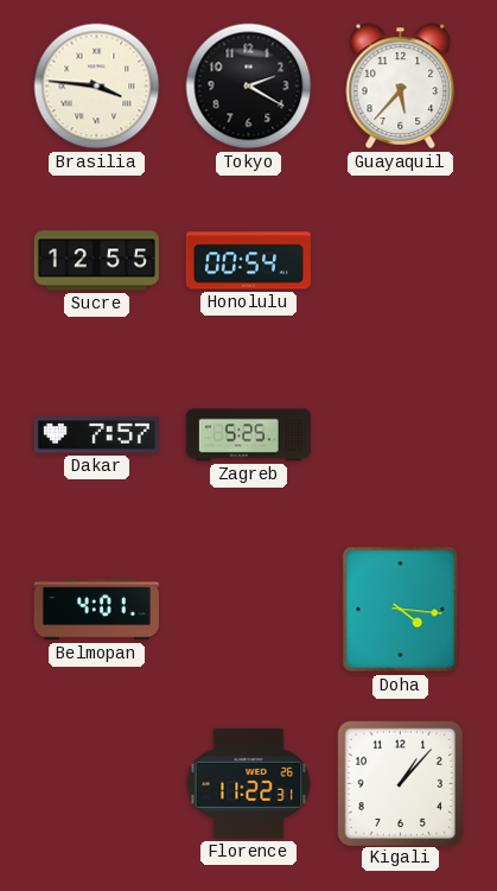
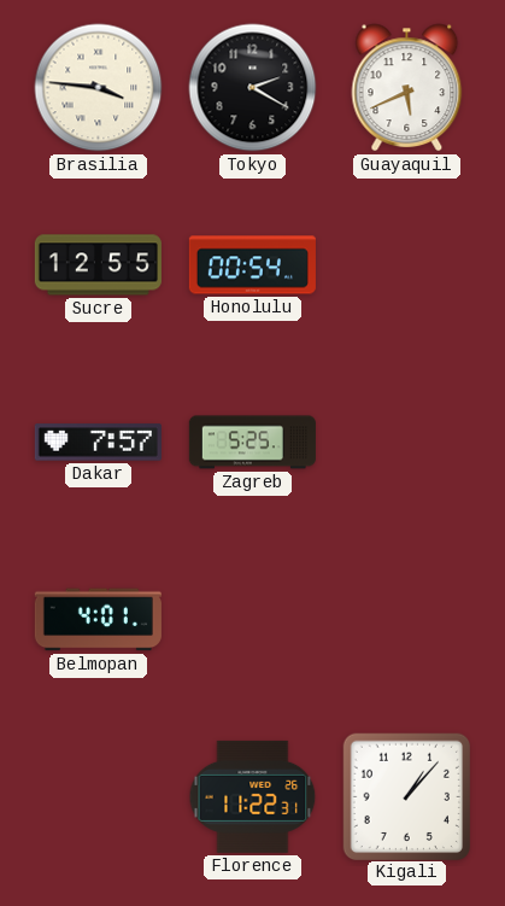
Guayaquil: 5:37 -> 5:41
Doha: 4:16 -> none
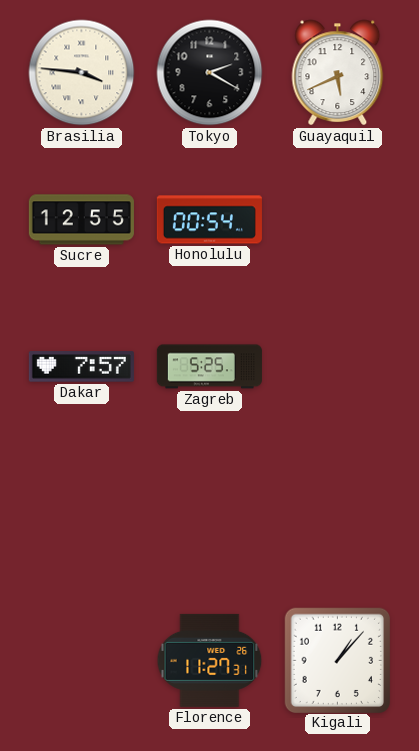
Belmopan: 4:01 -> none
Florence: 11:22 -> 11:27
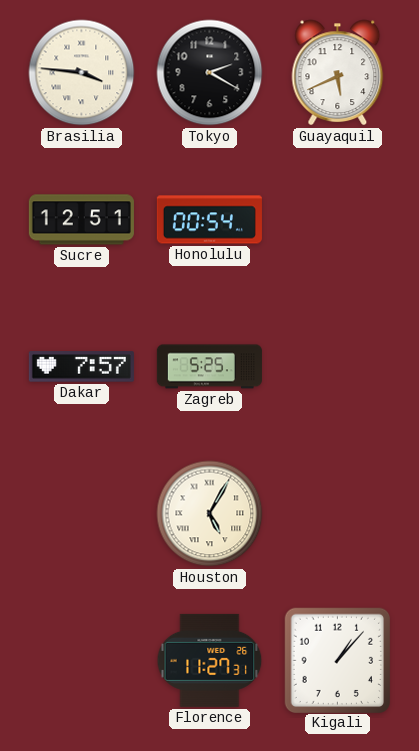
Sucre: 12:55 -> 12:51
Houston: none -> 5:05
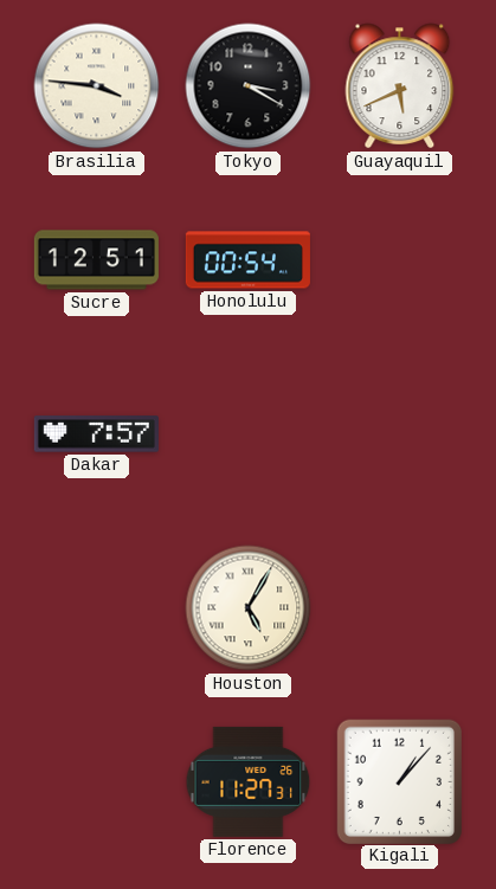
Tokyo: 2:20 -> 3:20
Zagreb: 5:25 -> none
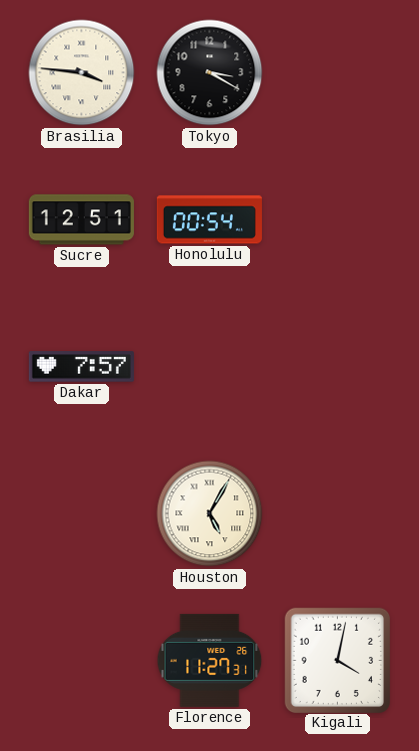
Guayaquil: 5:41 -> none
Kigali: 1:07 -> 4:02
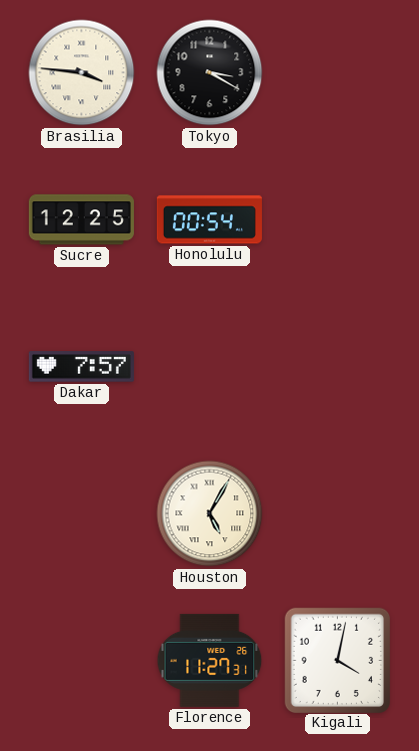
Sucre: 12:51 -> 12:25
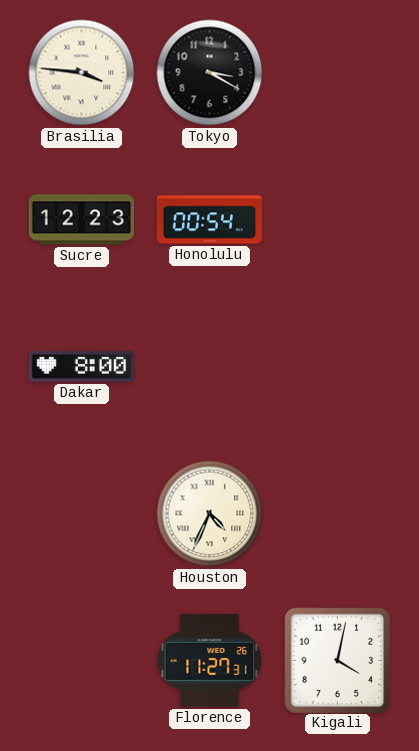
Sucre: 12:25 -> 12:23
Dakar: 7:57 -> 8:00
Houston: 5:05 -> 4:34
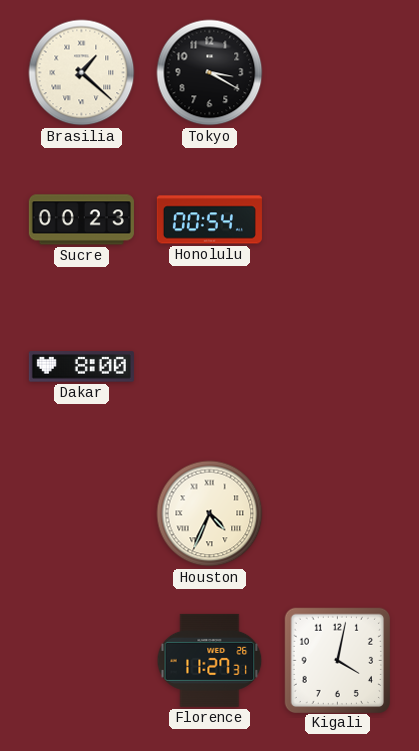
Brasilia: 3:46 -> 1:22
Sucre: 12:23 -> 00:23
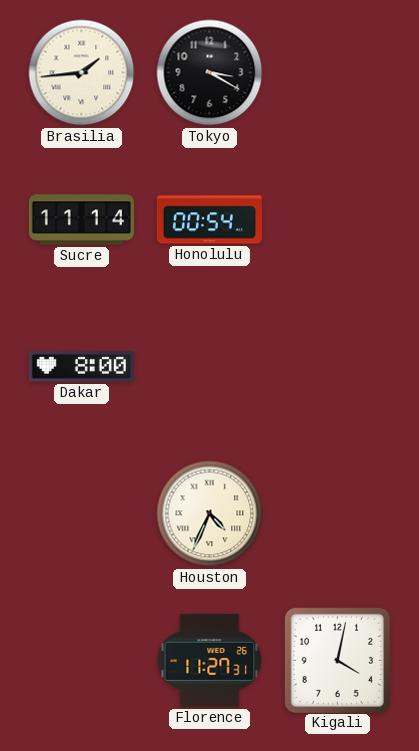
Brasilia: 1:22 -> 1:44
Sucre: 00:23 -> 11:14
